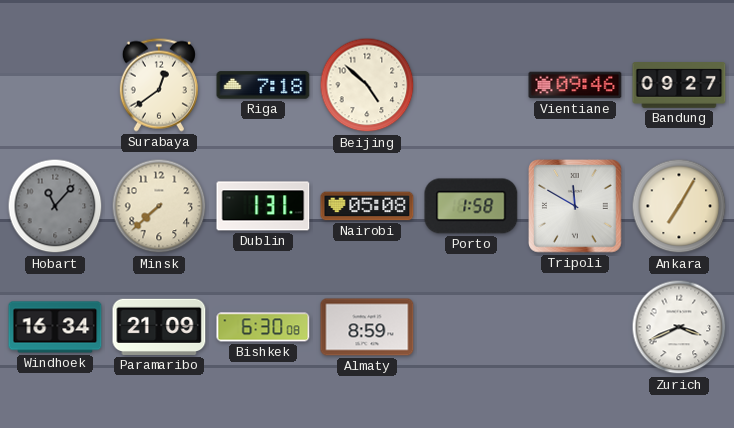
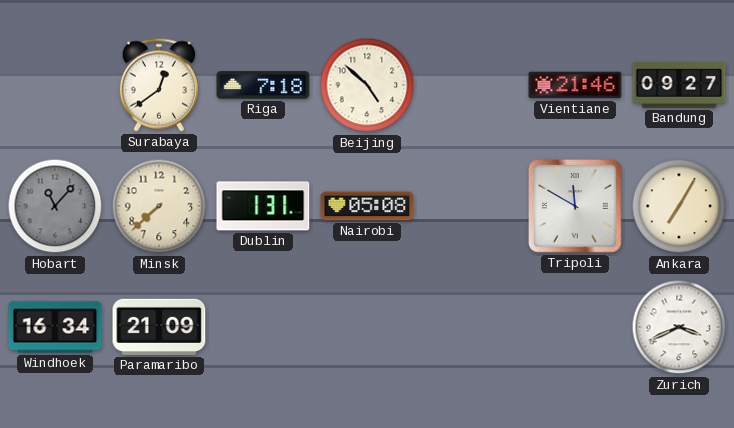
Vientiane: 09:46 -> 21:46
Porto: 1:58 -> none
Bishkek: 6:30 -> none
Almaty: 8:59 -> none
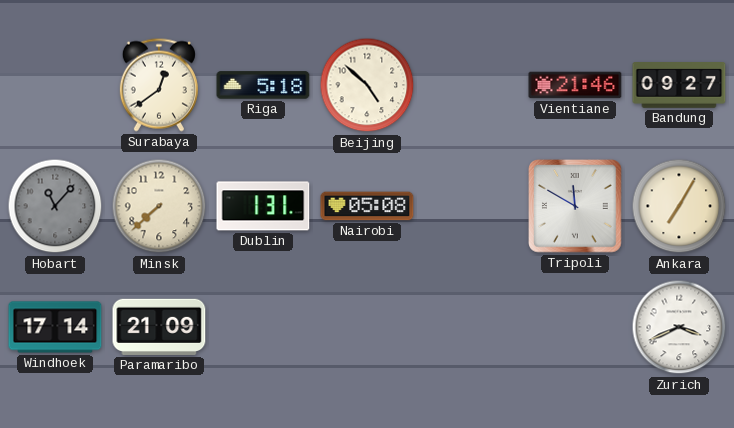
Riga: 7:18 -> 5:18
Windhoek: 16:34 -> 17:14
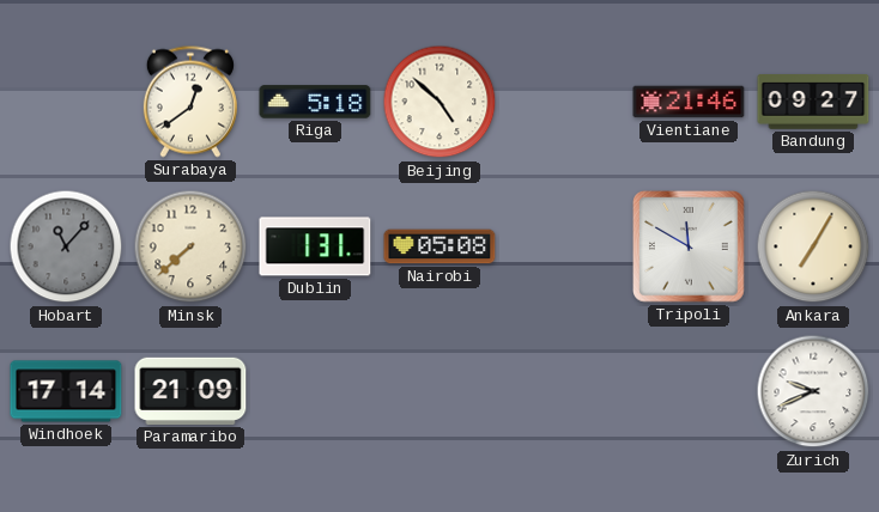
Zurich: 3:41 -> 9:41
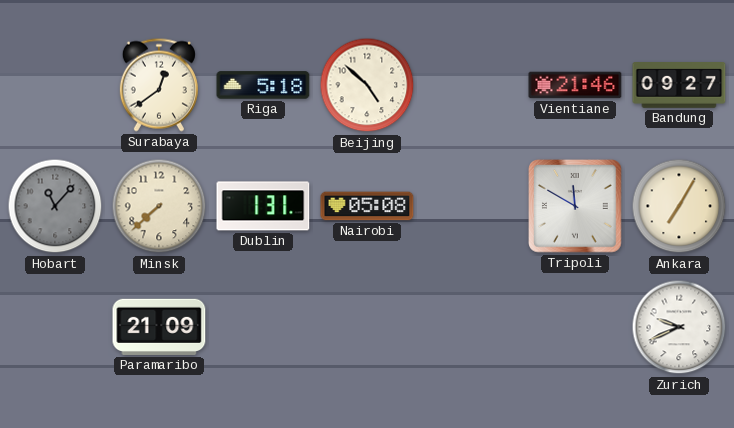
Windhoek: 17:14 -> none
